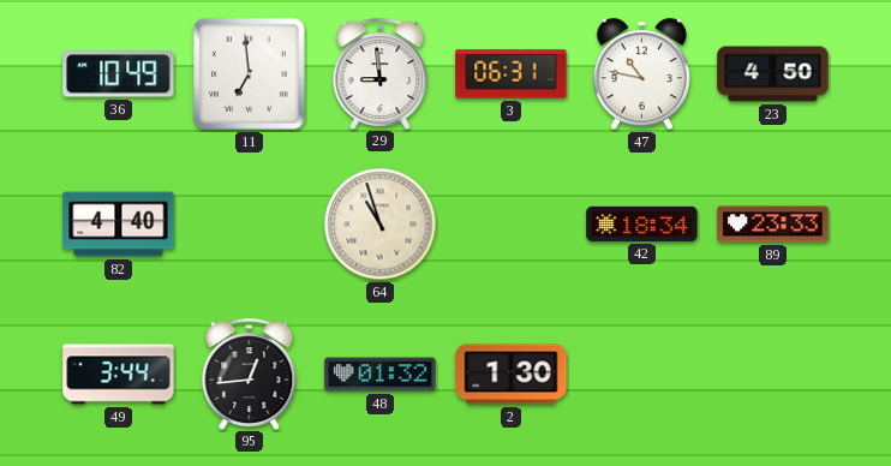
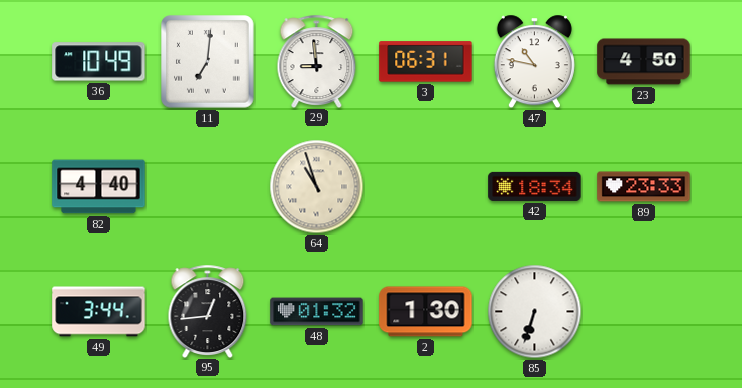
11: 6:59 -> 7:01
85: none -> 6:33
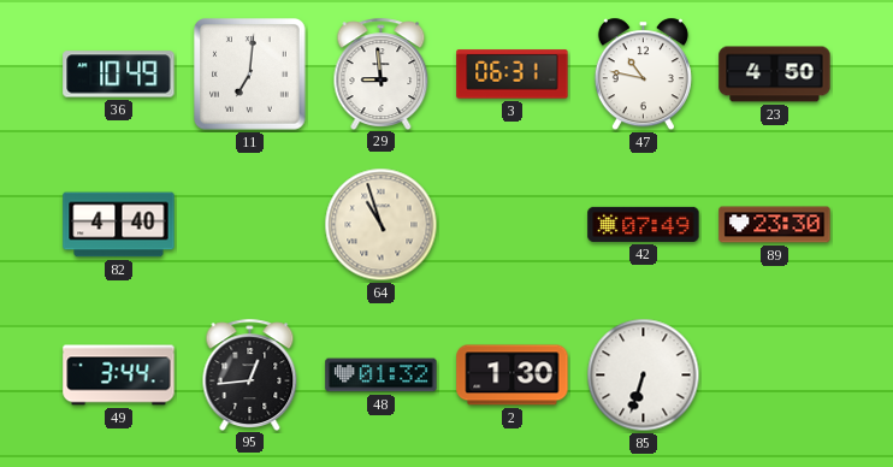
42: 18:34 -> 07:49
89: 23:33 -> 23:30
